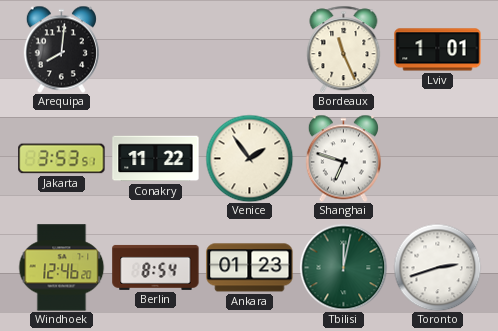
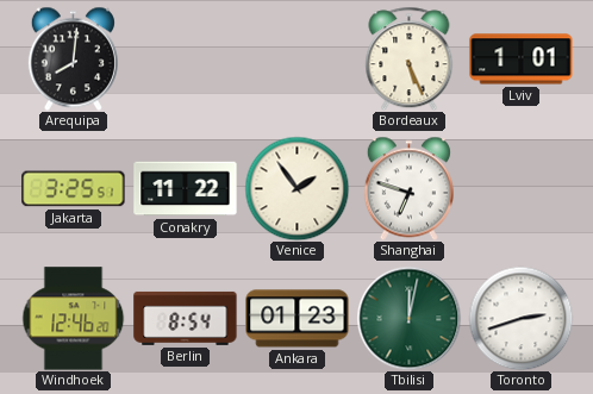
Bordeaux: 11:26 -> 5:26
Jakarta: 3:53 -> 3:25
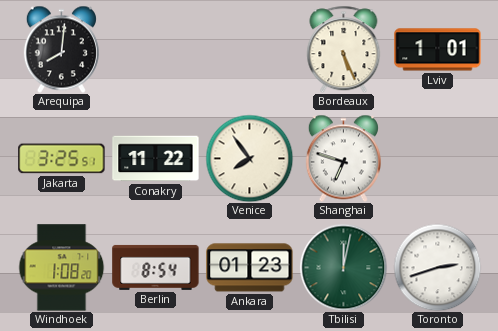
Venice: 1:54 -> 7:54
Windhoek: 12:46 -> 1:08
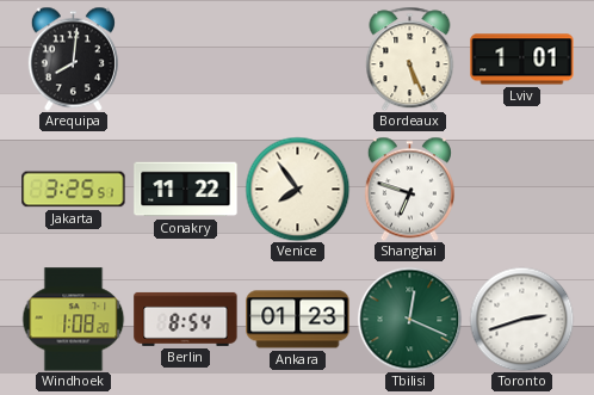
Tbilisi: 12:02 -> 12:19
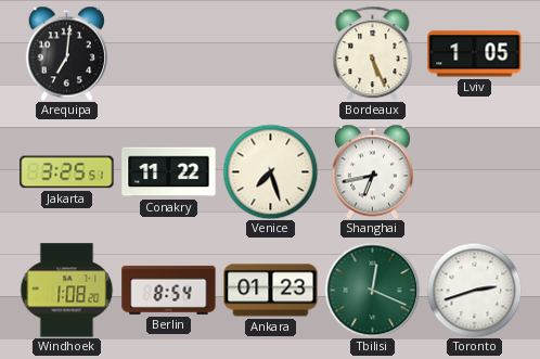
Arequipa: 8:01 -> 7:01
Lviv: 1:01 -> 1:05
Venice: 7:54 -> 7:27
Shanghai: 6:48 -> 6:43
